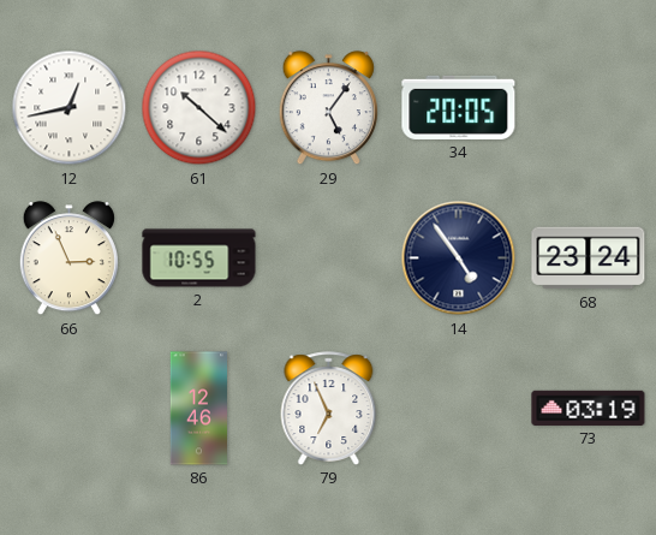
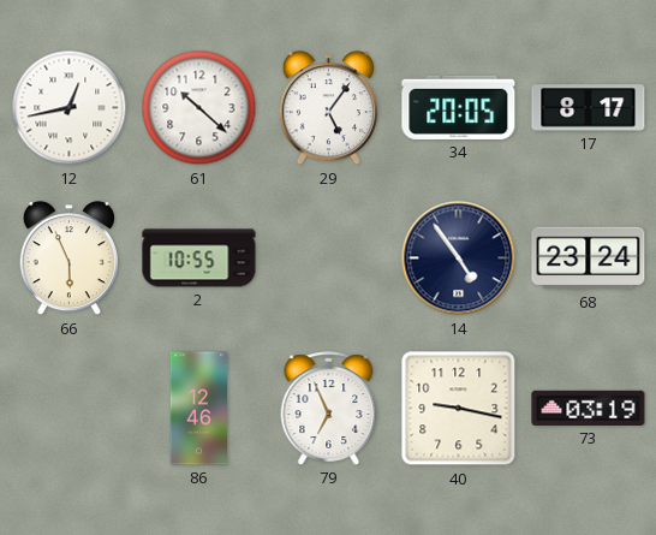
17: none -> 8:17
66: 2:56 -> 5:56
40: none -> 9:17
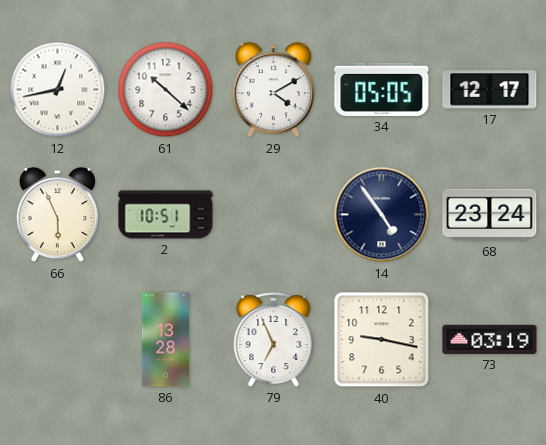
29: 5:06 -> 4:10
34: 20:05 -> 05:05
17: 8:17 -> 12:17
2: 10:55 -> 10:51
86: 12:46 -> 13:28
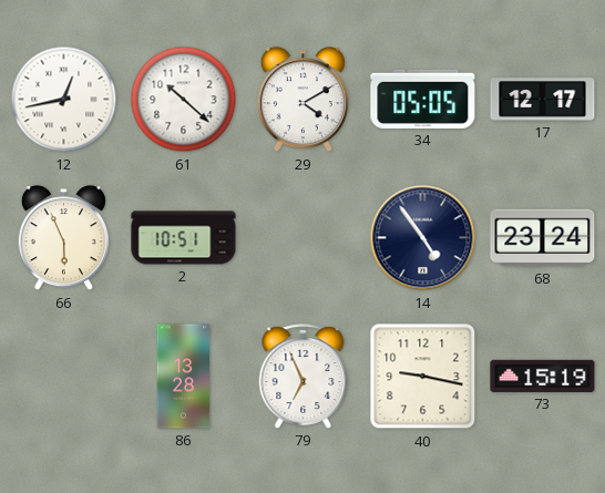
73: 03:19 -> 15:19
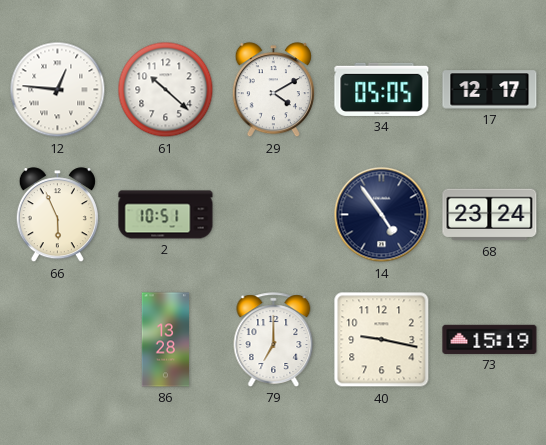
12: 12:43 -> 12:46
79: 6:56 -> 7:00
